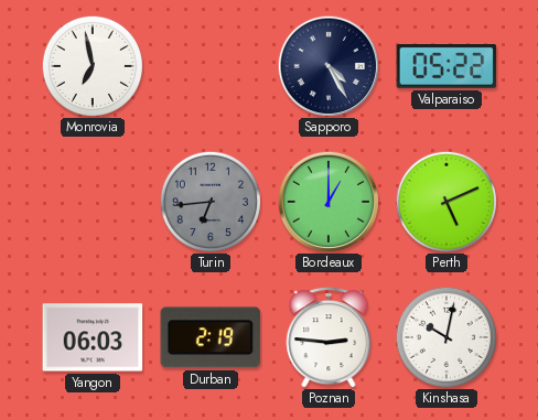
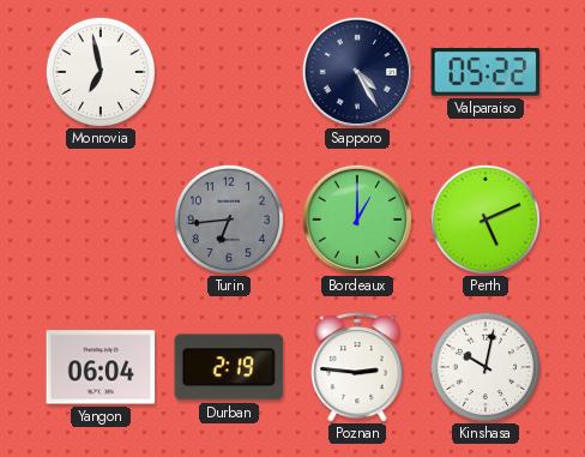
Yangon: 06:03 -> 06:04
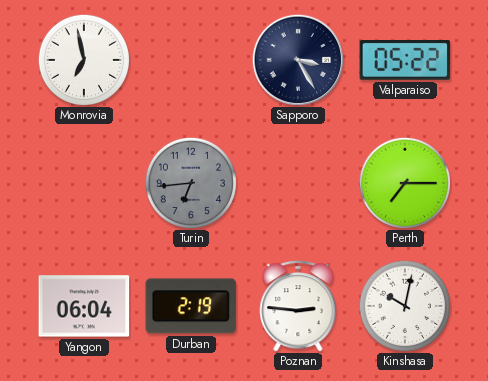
Sapporo: 4:25 -> 3:25
Bordeaux: 1:00 -> none
Perth: 5:11 -> 7:15
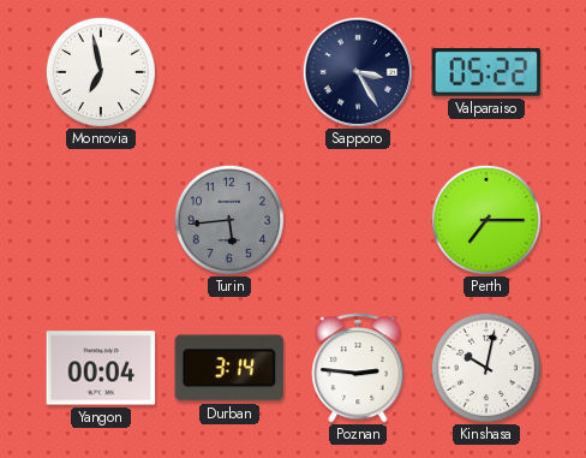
Turin: 6:44 -> 5:44
Yangon: 06:04 -> 00:04
Durban: 2:19 -> 3:14
